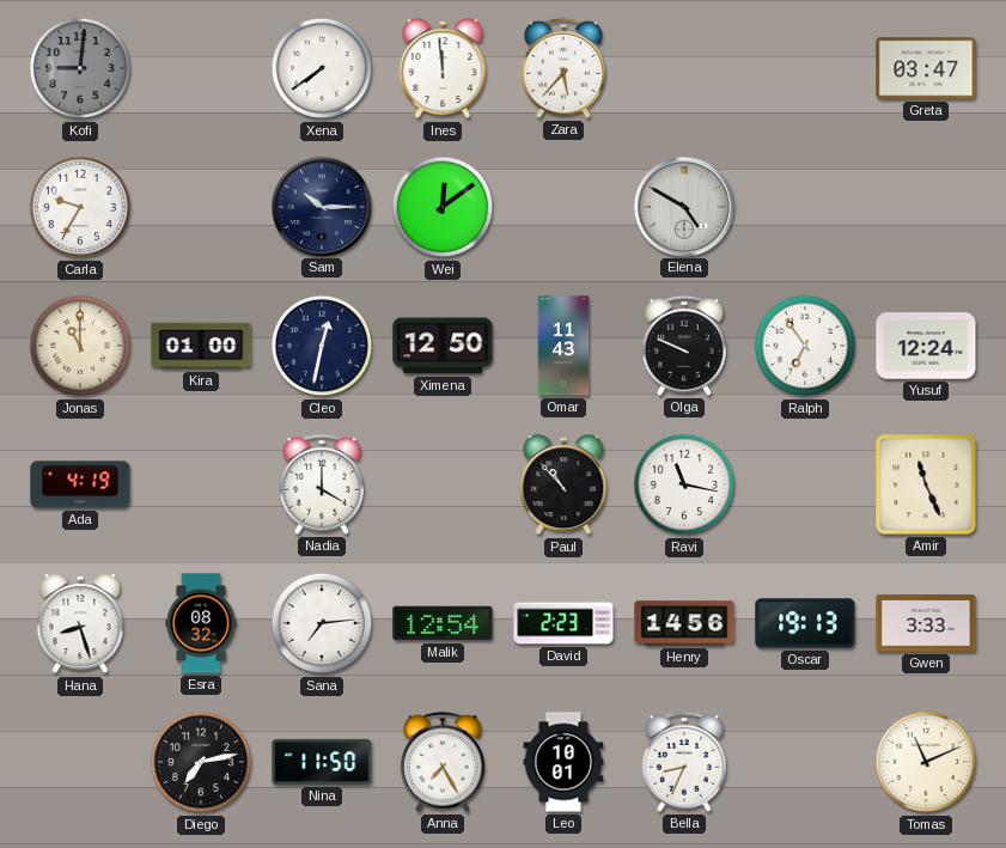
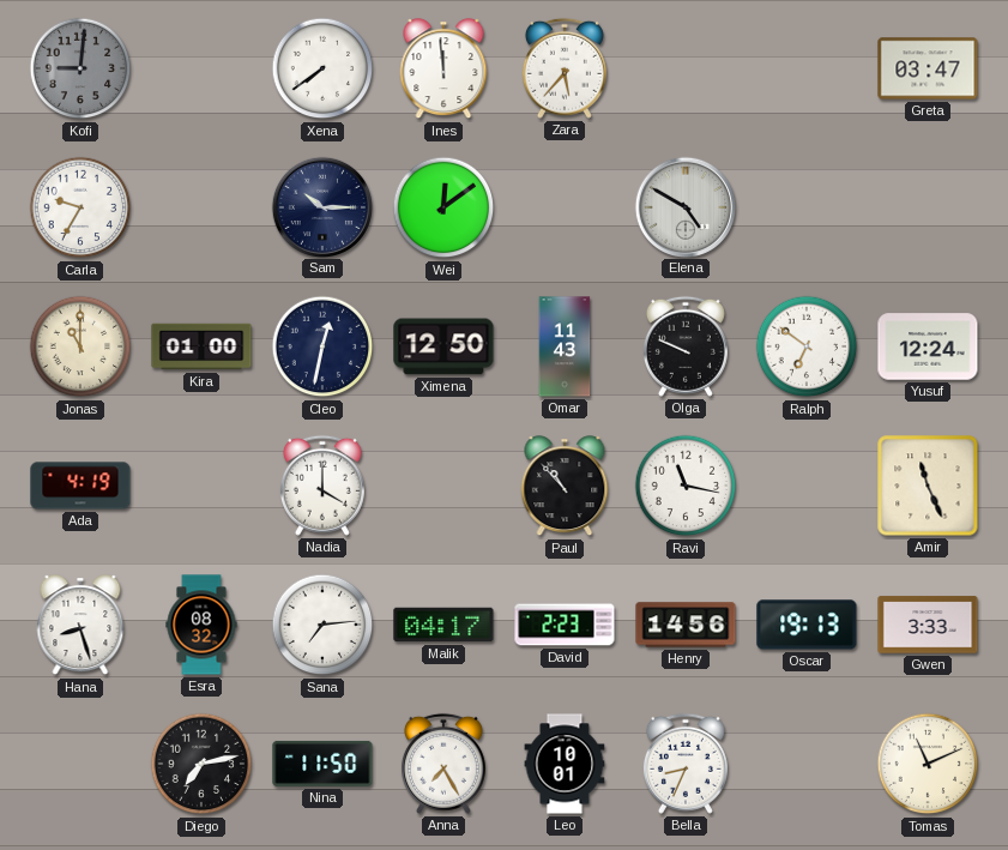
Ralph: 6:54 -> 6:51
Malik: 12:54 -> 04:17
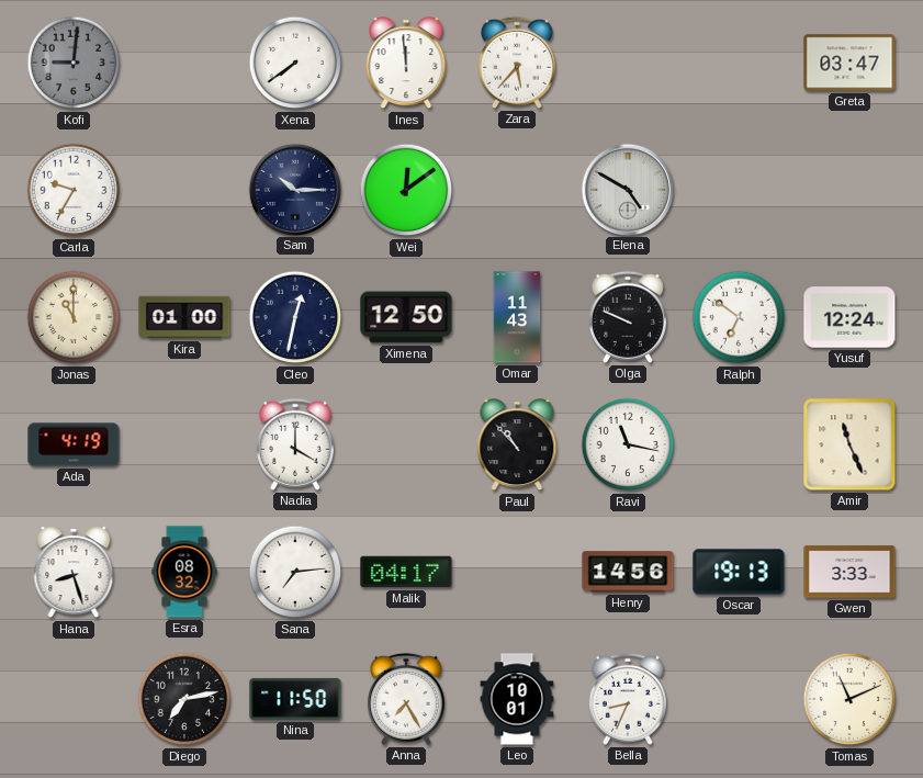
David: 2:23 -> none
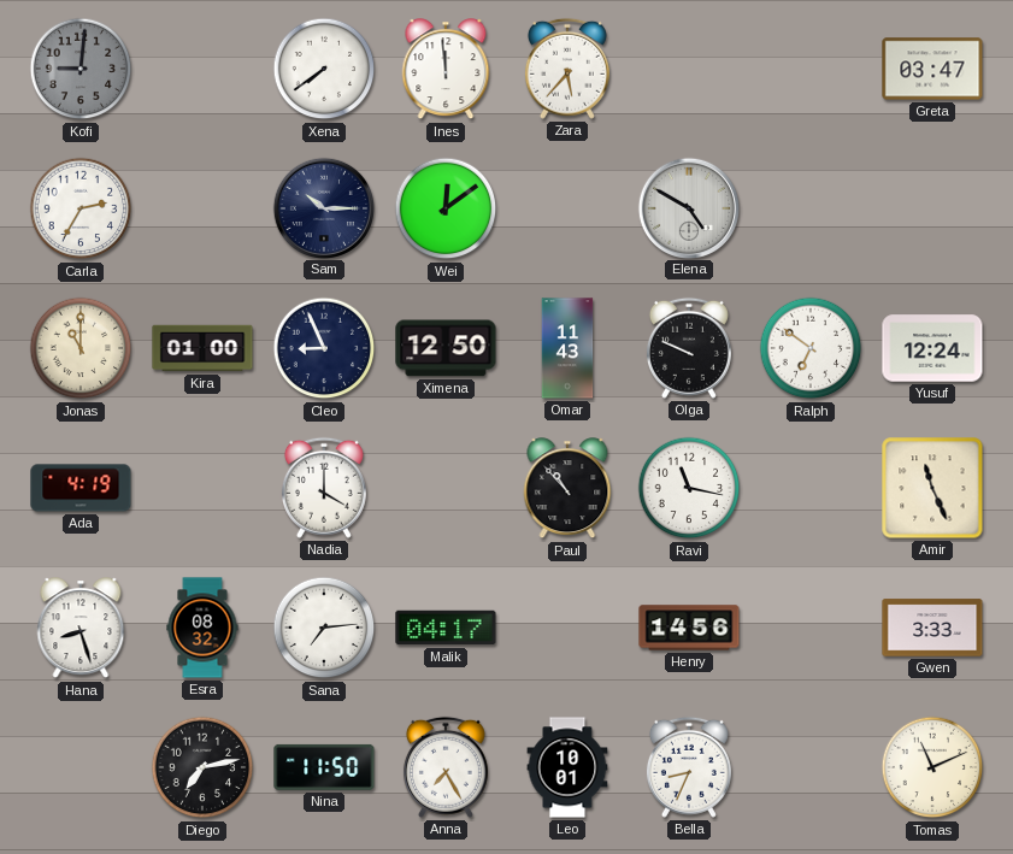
Carla: 9:35 -> 2:35
Cleo: 12:32 -> 8:56
Oscar: 19:13 -> none
